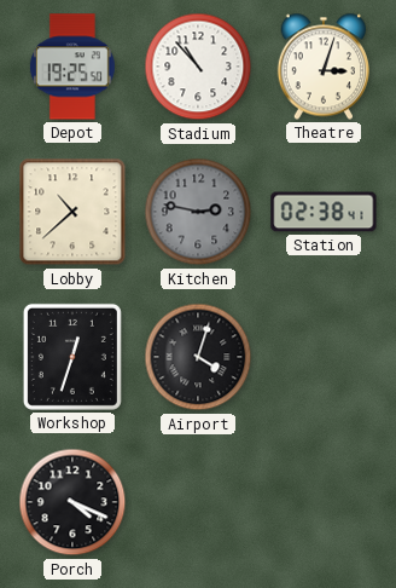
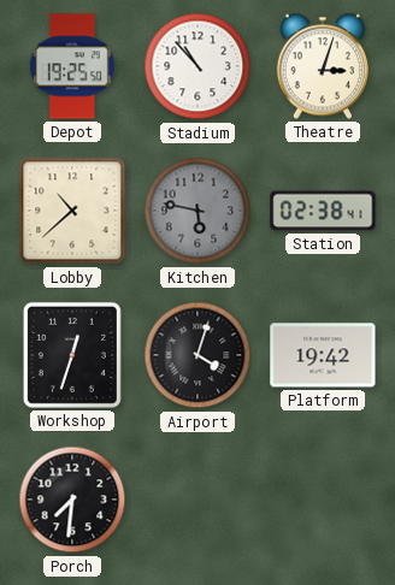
Kitchen: 2:47 -> 5:47
Platform: none -> 19:42
Porch: 4:19 -> 7:31
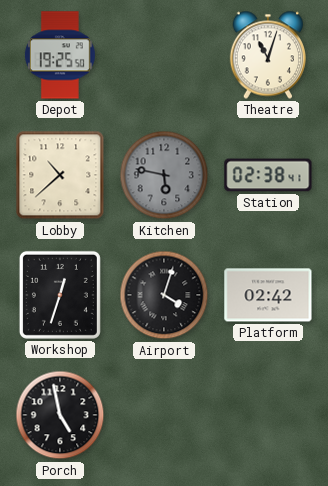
Stadium: 10:53 -> none
Theatre: 3:03 -> 11:03
Platform: 19:42 -> 02:42
Porch: 7:31 -> 4:58
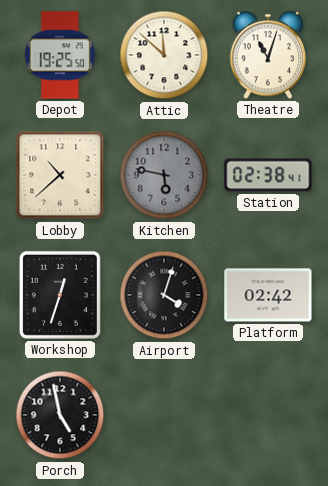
Attic: none -> 11:52
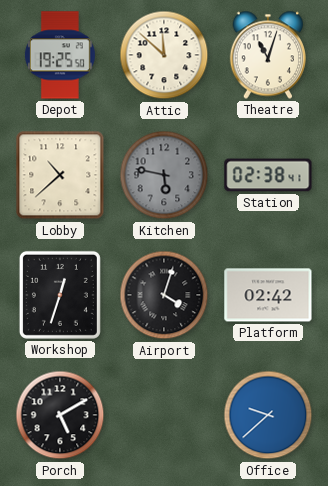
Porch: 4:58 -> 5:10
Office: none -> 9:38
